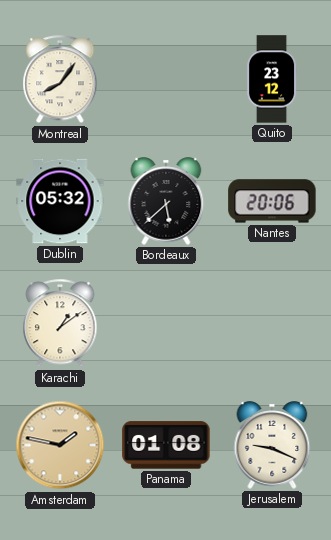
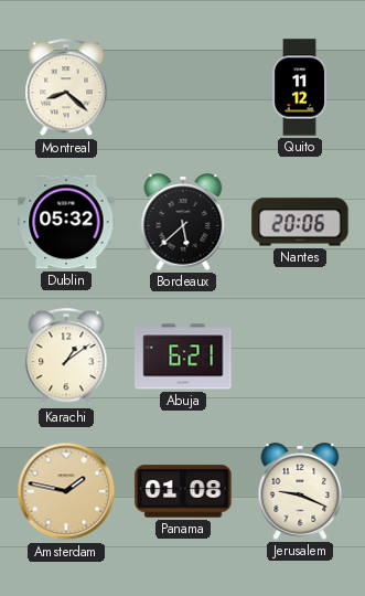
Montreal: 8:06 -> 8:22
Quito: 23:12 -> 11:12
Abuja: none -> 6:21
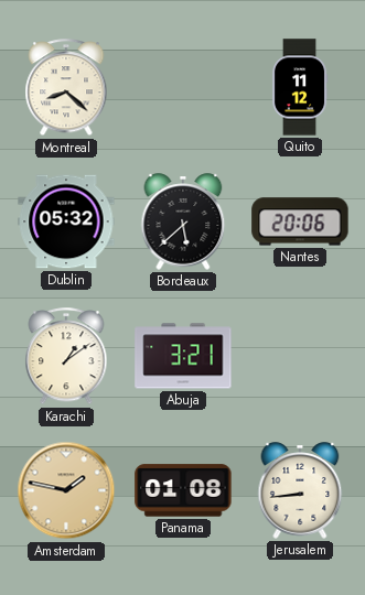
Abuja: 6:21 -> 3:21
Jerusalem: 9:19 -> 8:44
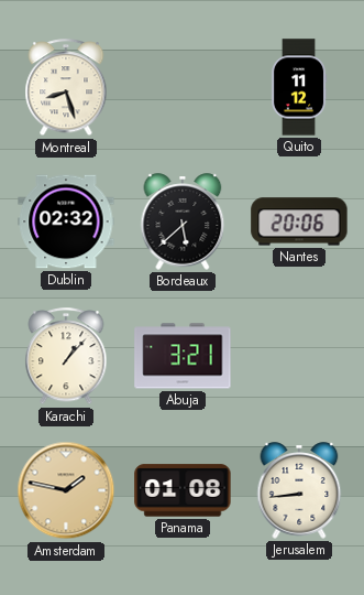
Montreal: 8:22 -> 8:27
Dublin: 05:32 -> 02:32
Karachi: 1:09 -> 1:07
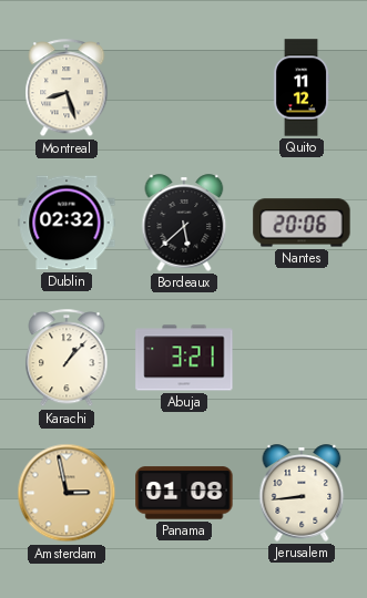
Amsterdam: 1:47 -> 2:58
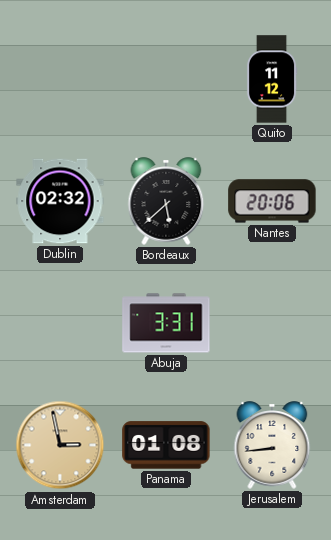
Montreal: 8:27 -> none
Karachi: 1:07 -> none
Abuja: 3:21 -> 3:31
